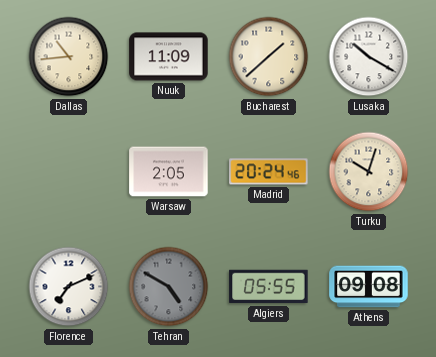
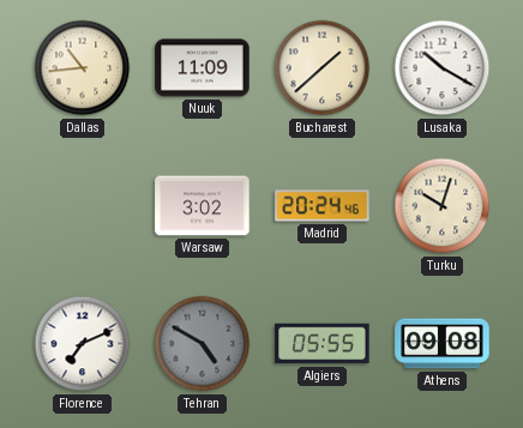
Warsaw: 2:05 -> 3:02
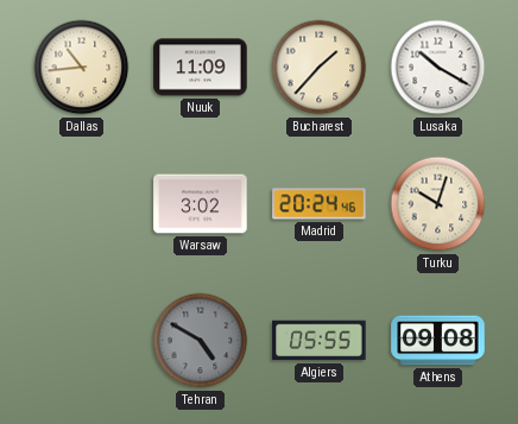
Bucharest: 1:38 -> 1:37
Florence: 7:11 -> none
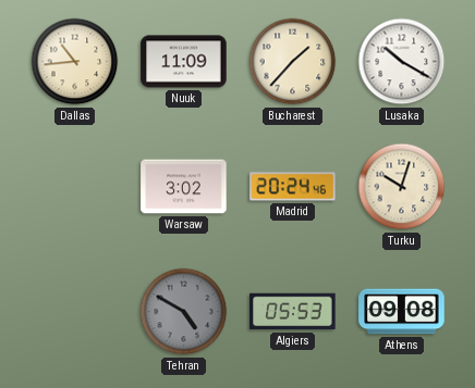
Algiers: 05:55 -> 05:53
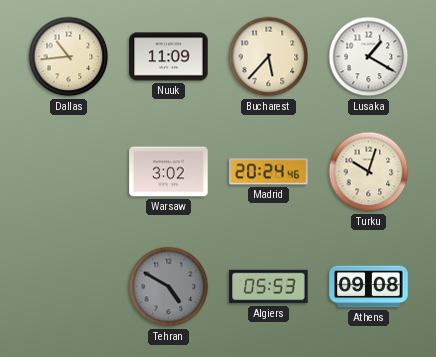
Bucharest: 1:37 -> 5:37
Lusaka: 10:20 -> 1:20
